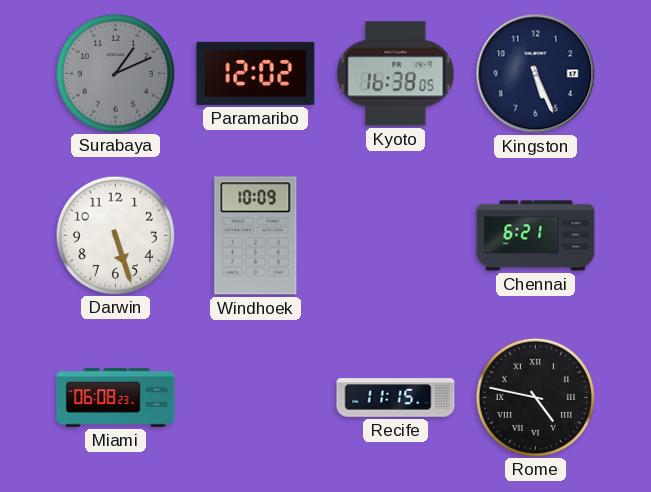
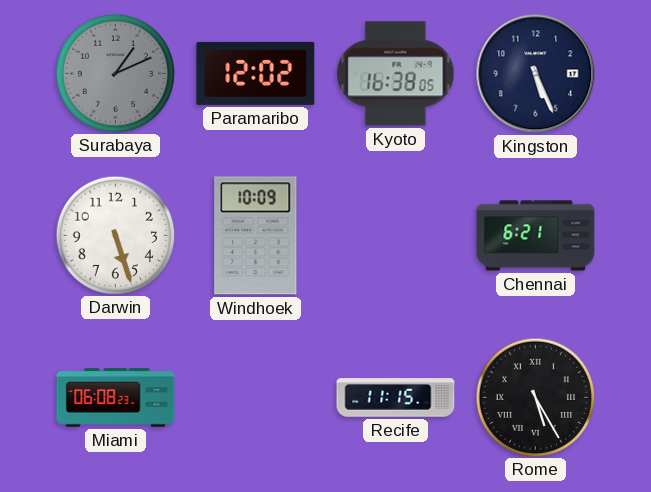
Rome: 4:47 -> 5:25
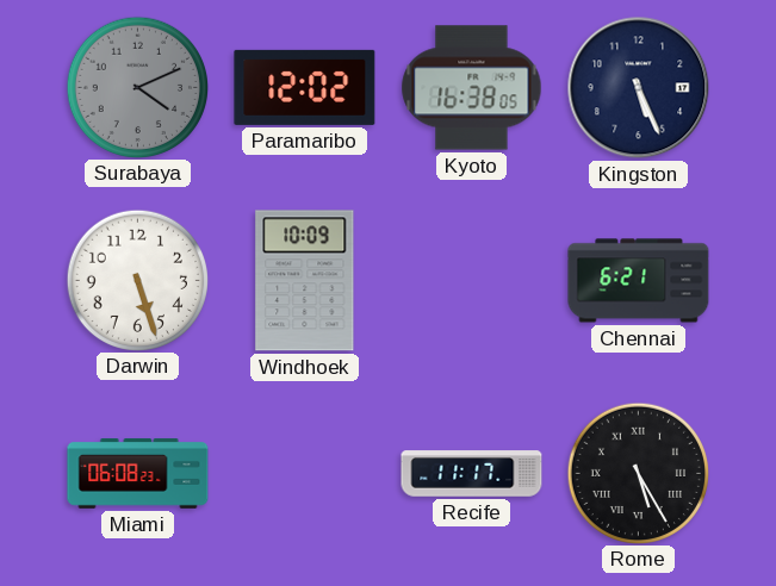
Surabaya: 1:11 -> 4:11
Recife: 11:15 -> 11:17
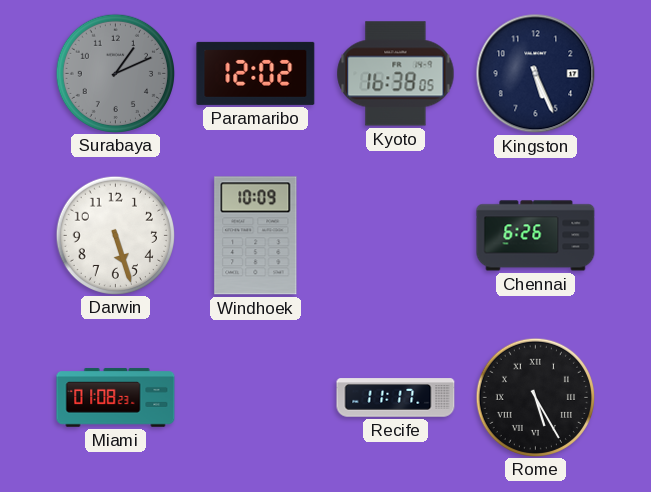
Surabaya: 4:11 -> 1:11
Chennai: 6:21 -> 6:26
Miami: 06:08 -> 01:08
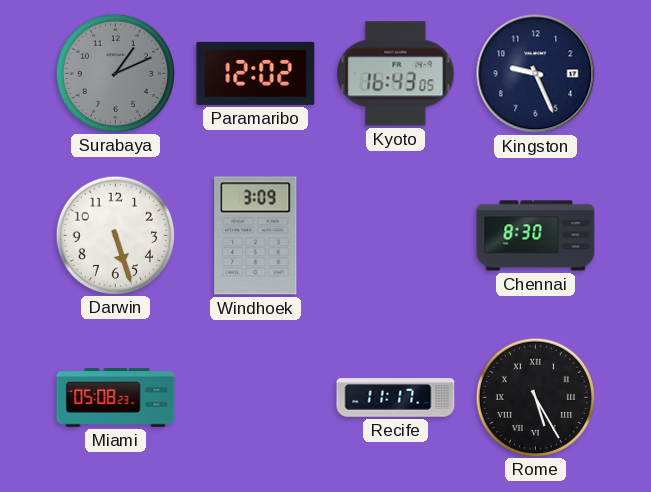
Kyoto: 16:38 -> 16:43
Kingston: 5:26 -> 9:26
Windhoek: 10:09 -> 3:09
Chennai: 6:26 -> 8:30
Miami: 01:08 -> 05:08
